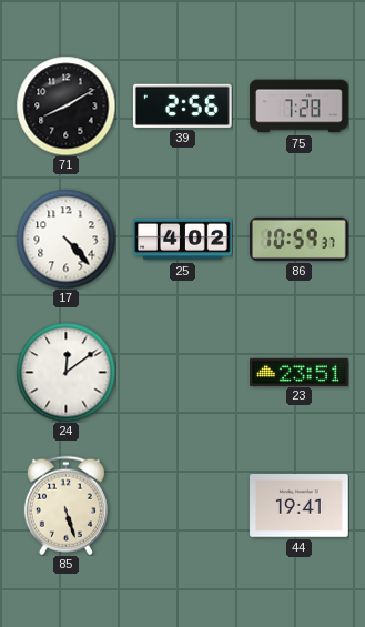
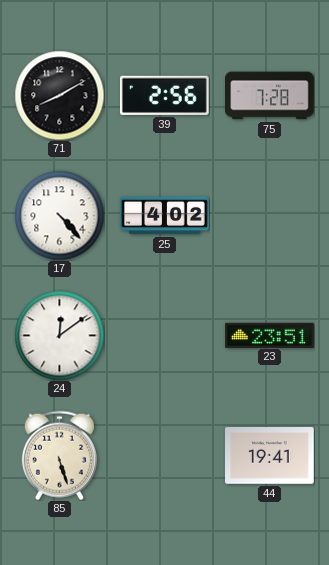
86: 10:59 -> none
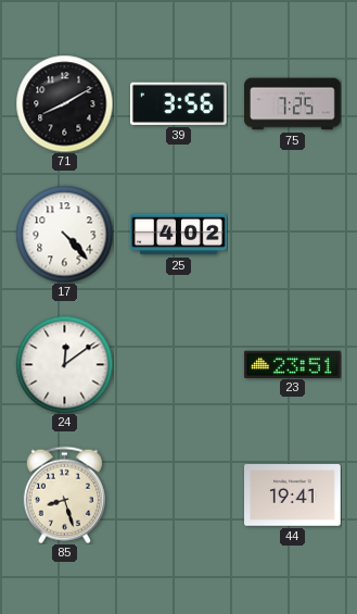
39: 2:56 -> 3:56
75: 7:28 -> 7:25
85: 5:27 -> 8:27
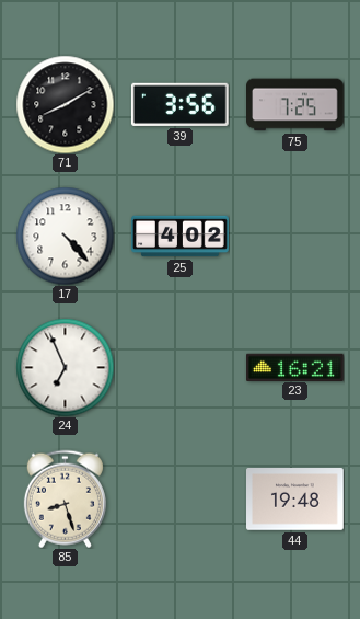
24: 12:09 -> 6:56
23: 23:51 -> 16:21
44: 19:41 -> 19:48
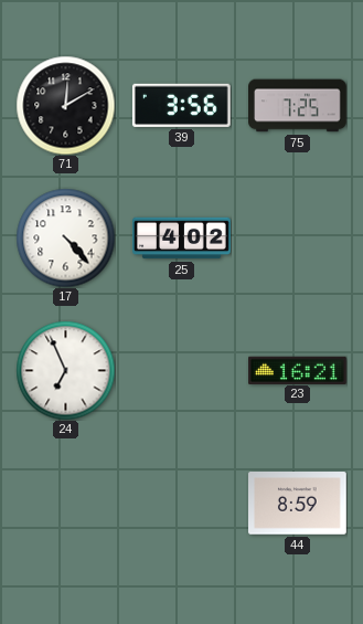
71: 8:10 -> 12:10
85: 8:27 -> none
44: 19:48 -> 8:59
